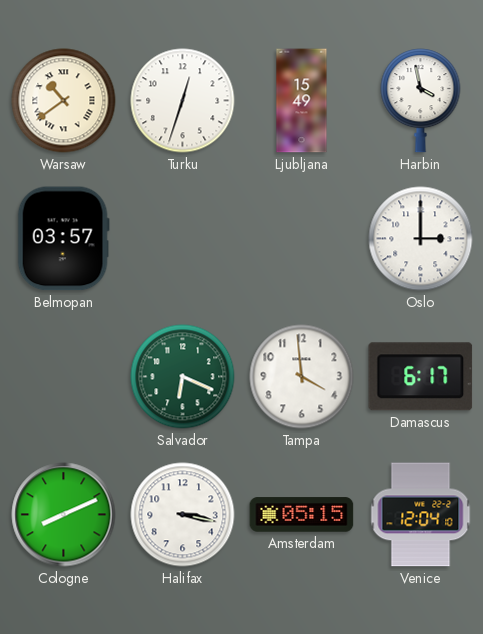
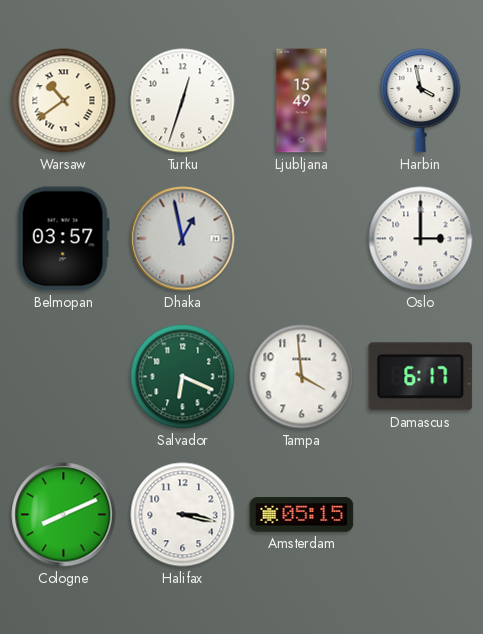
Dhaka: none -> 12:58
Venice: 12:04 -> none
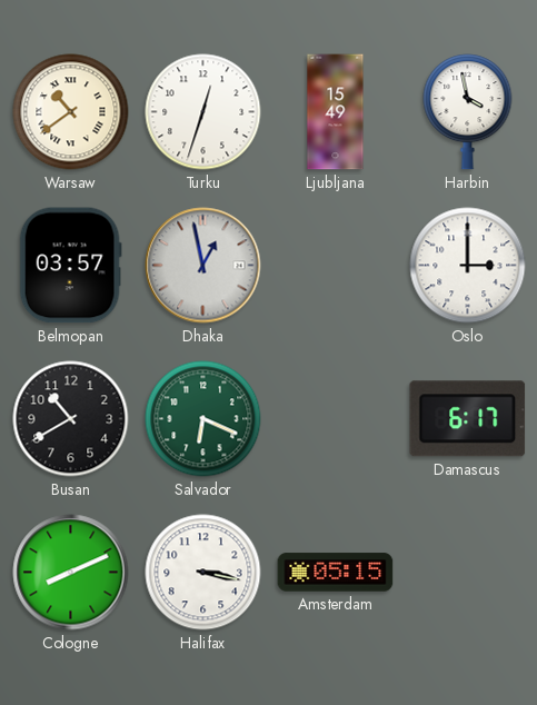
Busan: none -> 10:40
Tampa: 3:59 -> none
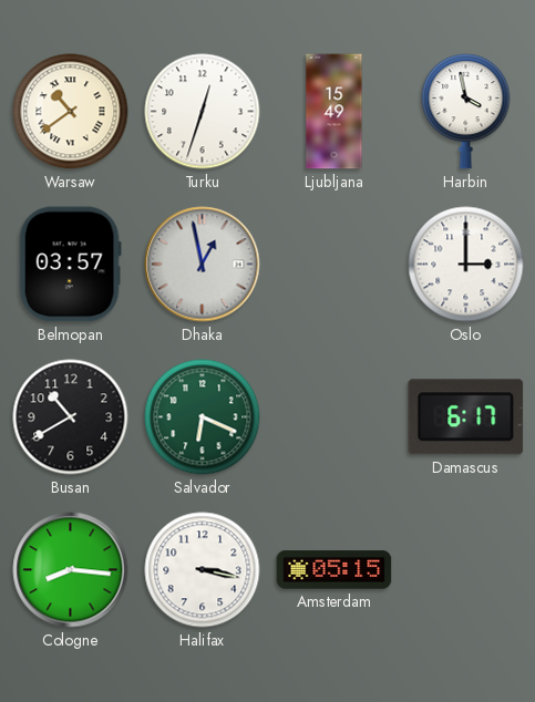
Cologne: 8:11 -> 8:16
